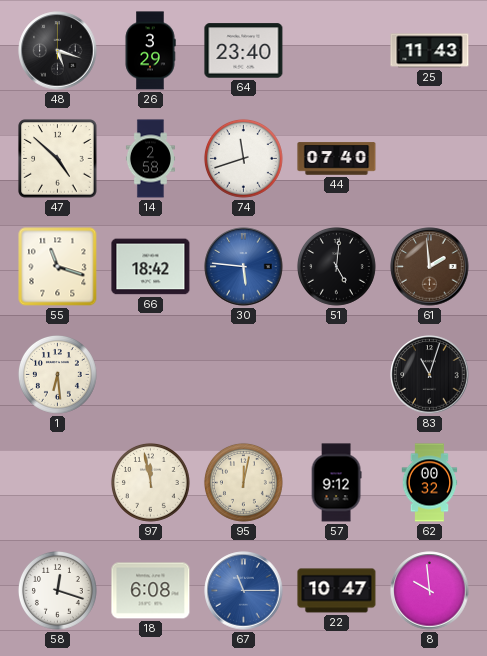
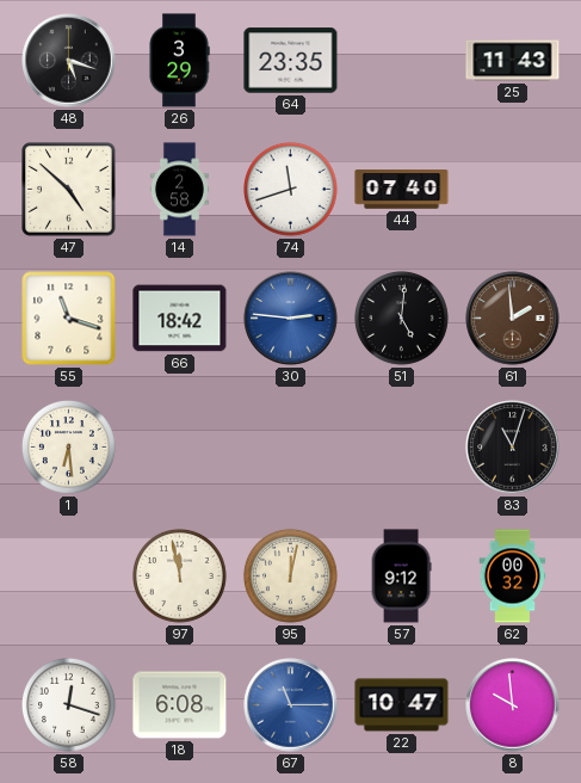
64: 23:40 -> 23:35
30: 5:46 -> 2:46
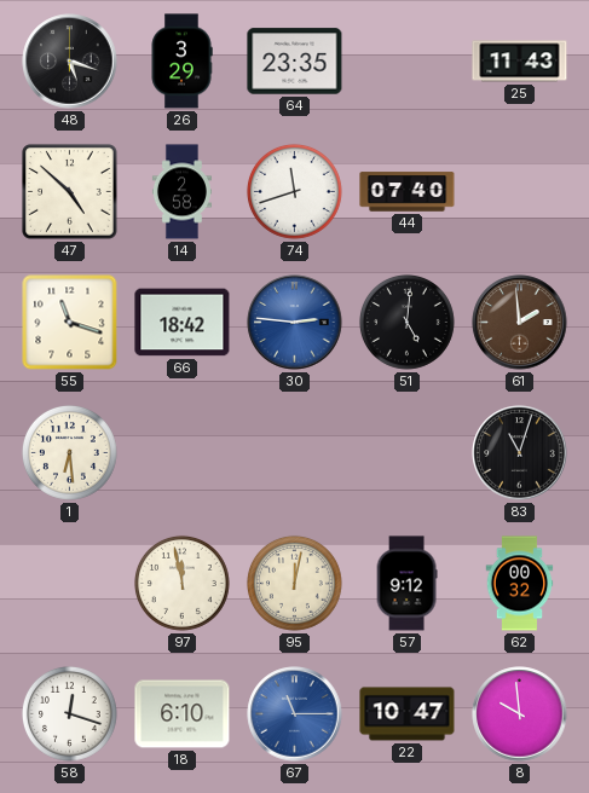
18: 6:08 -> 6:10
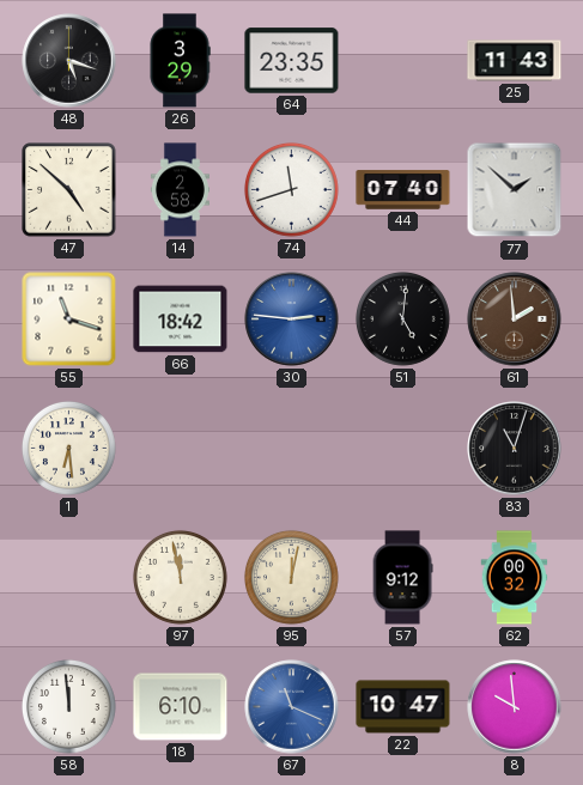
77: none -> 1:52
58: 12:18 -> 11:59
67: 11:15 -> 11:19
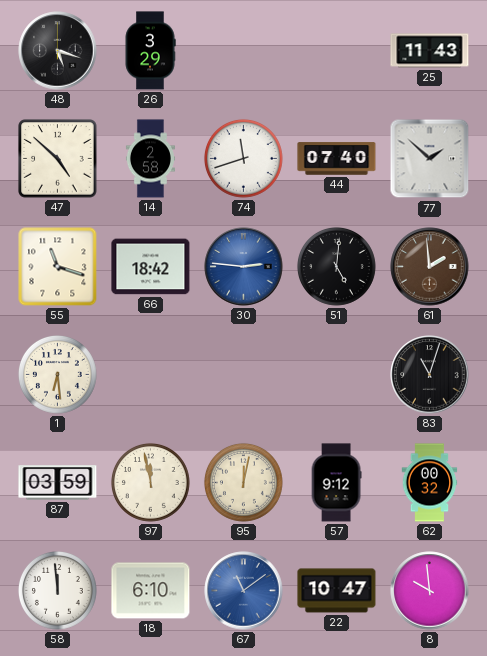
64: 23:35 -> none
87: none -> 03:59
67: 11:19 -> 11:09
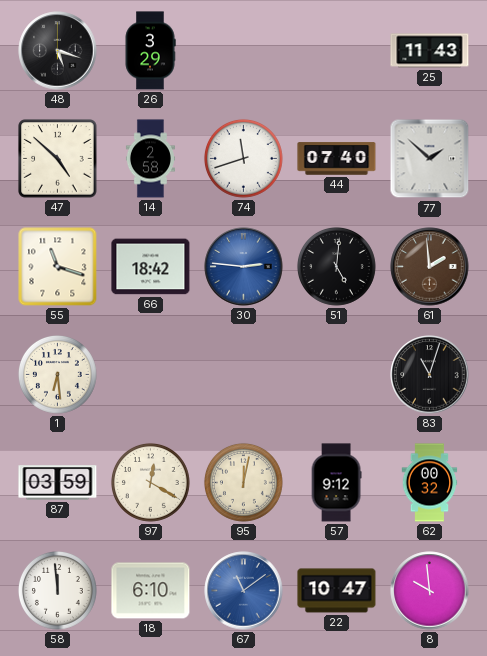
97: 11:58 -> 12:20
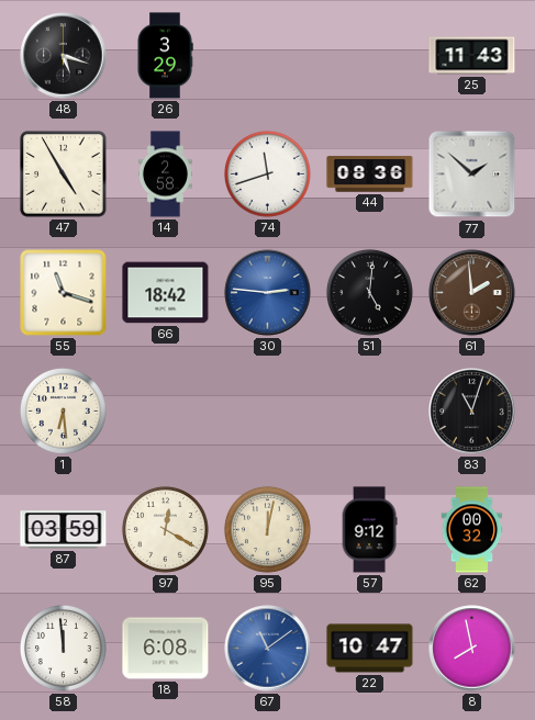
47: 4:52 -> 4:55
44: 07:40 -> 08:36
18: 6:10 -> 6:08
8: 9:59 -> 7:58
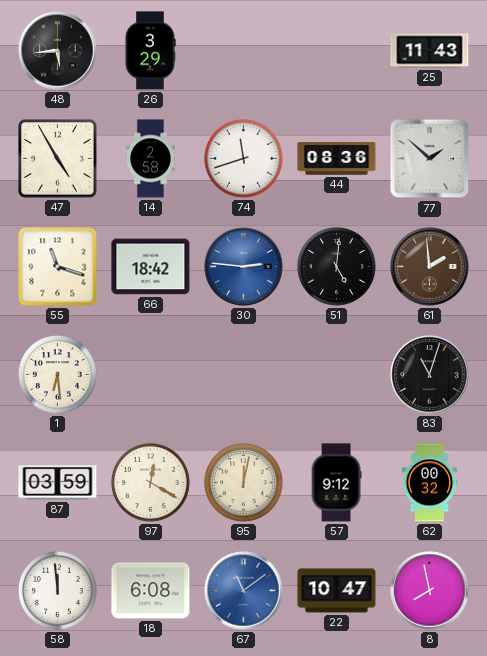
48: 5:18 -> 5:44
